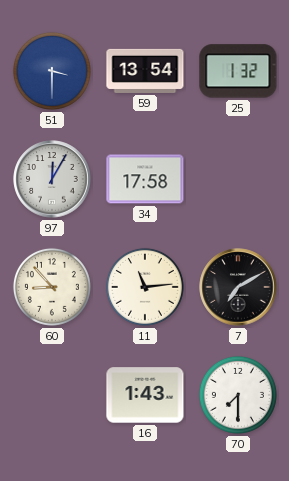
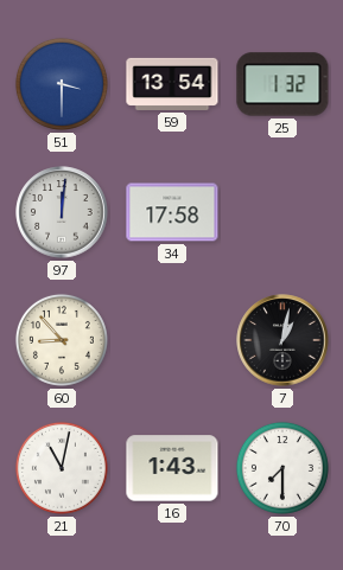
97: 12:05 -> 12:01
11: 11:14 -> none
7: 7:10 -> 1:02
21: none -> 11:02
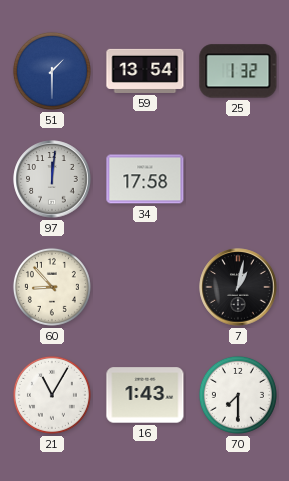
51: 3:30 -> 1:30
21: 11:02 -> 11:05
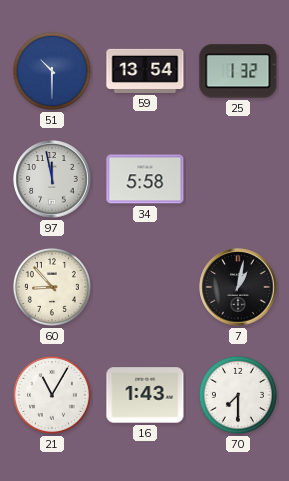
51: 1:30 -> 10:30
97: 12:01 -> 11:58
34: 17:58 -> 5:58
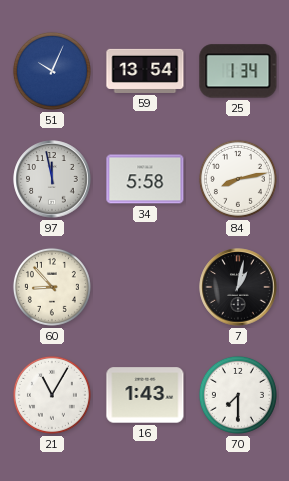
51: 10:30 -> 10:04
25: 1:32 -> 1:34
84: none -> 8:13
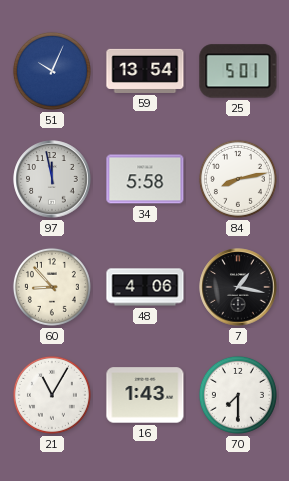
25: 1:34 -> 5:01
48: none -> 4:06
7: 1:02 -> 1:17
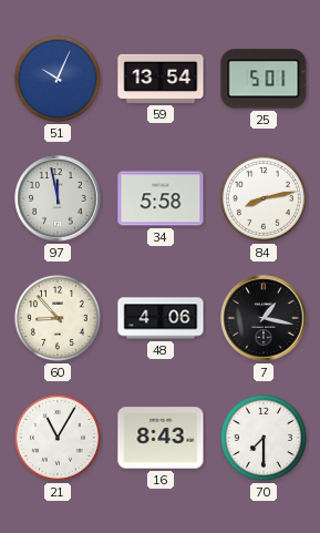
16: 1:43 -> 8:43
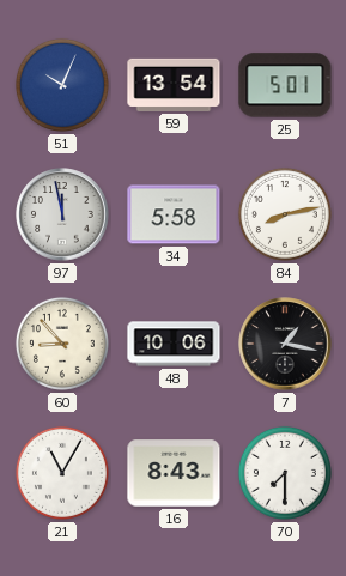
48: 4:06 -> 10:06
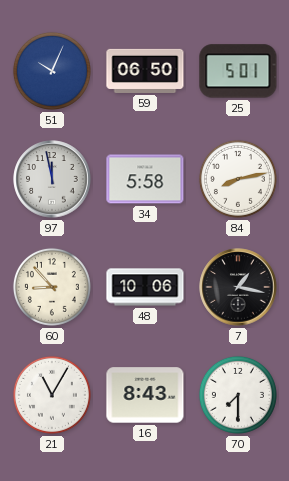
59: 13:54 -> 06:50
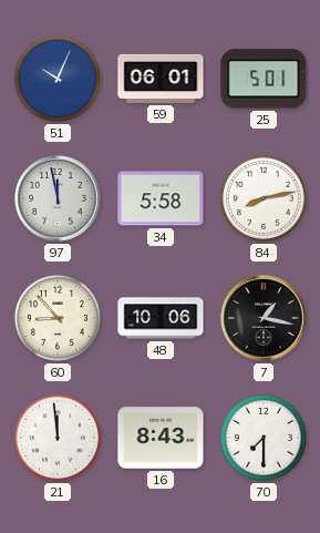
59: 06:50 -> 06:01
21: 11:05 -> 11:59
